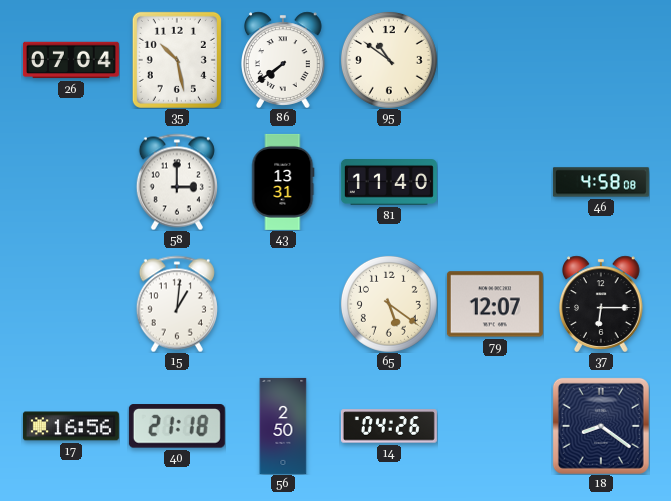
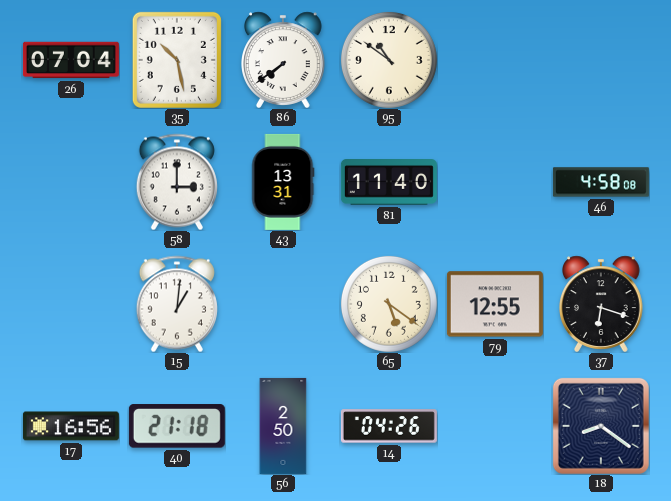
79: 12:07 -> 12:55
37: 6:15 -> 6:18
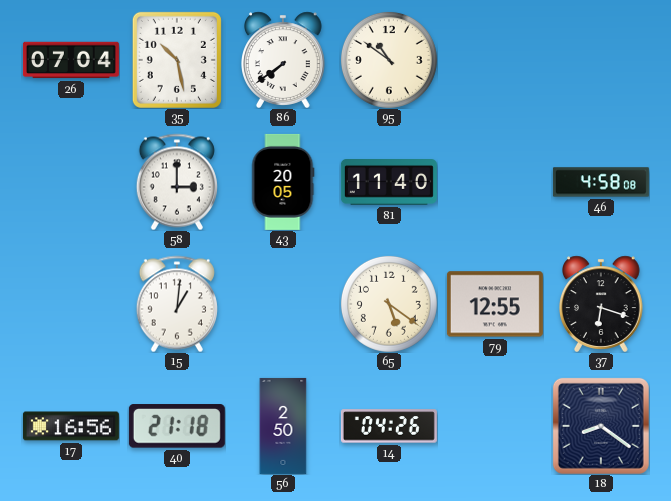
43: 13:31 -> 20:05
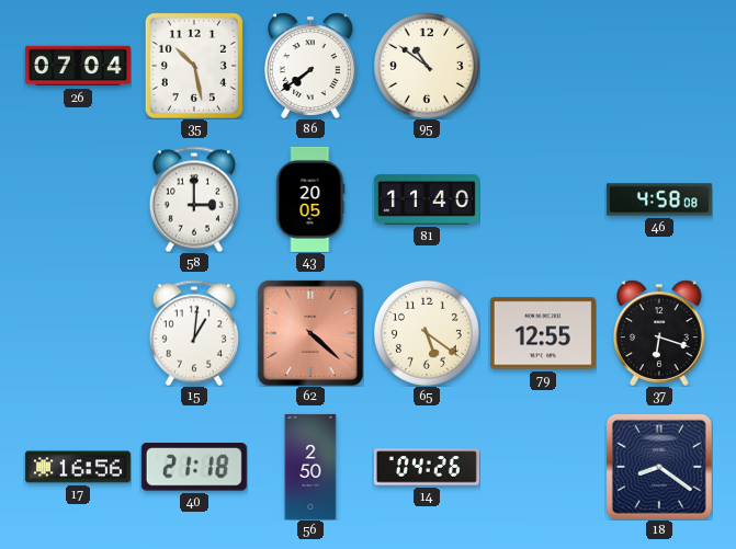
62: none -> 4:22
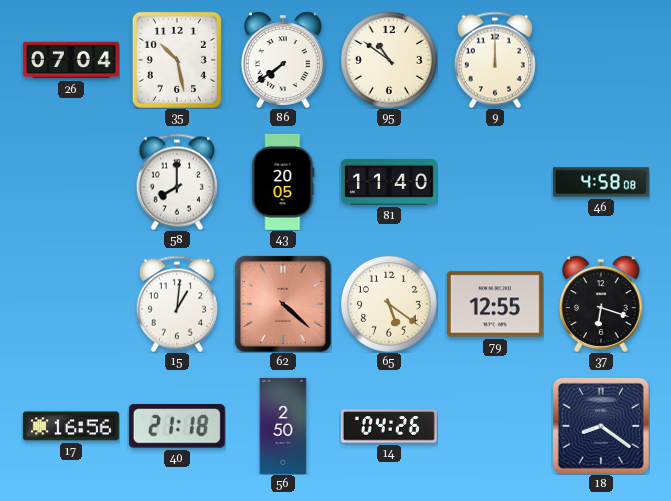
9: none -> 12:00
58: 3:00 -> 8:00
